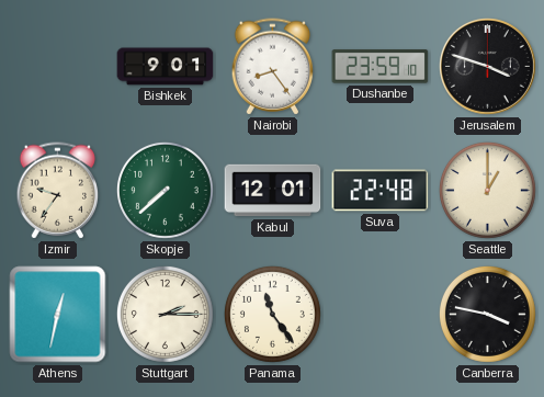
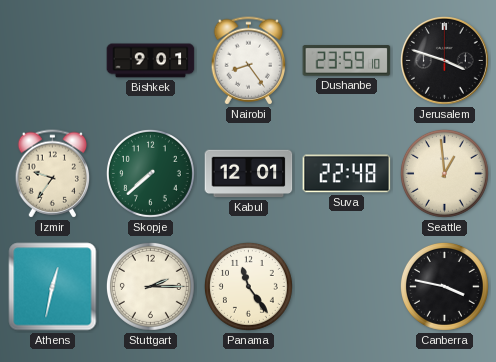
Seattle: 1:00 -> 12:59
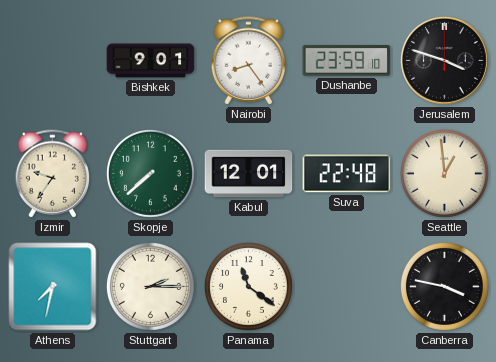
Athens: 12:32 -> 7:32
Panama: 11:24 -> 11:21
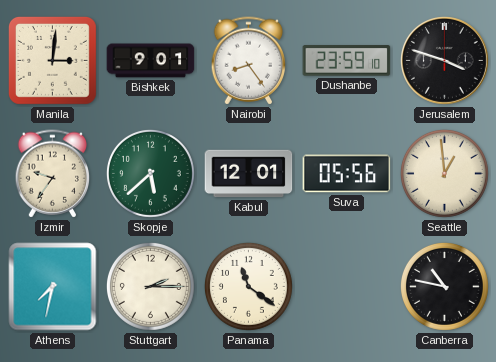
Manila: none -> 3:01
Skopje: 7:38 -> 5:38
Suva: 22:48 -> 05:56
Canberra: 3:47 -> 10:47
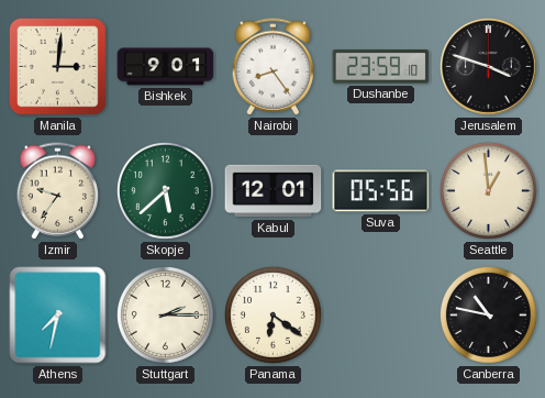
Panama: 11:21 -> 6:21
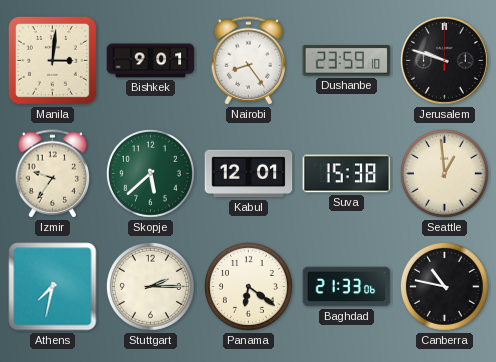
Jerusalem: 3:48 -> 9:48
Suva: 05:56 -> 15:38
Baghdad: none -> 21:33
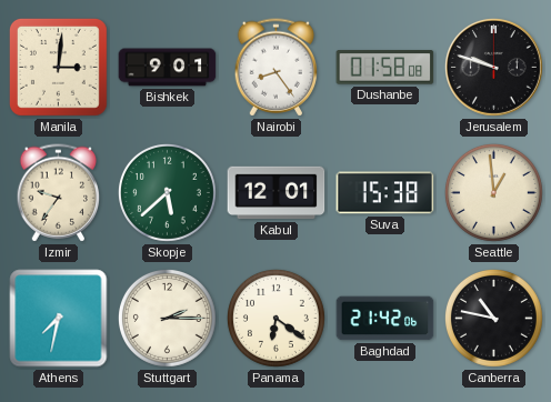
Dushanbe: 23:59 -> 01:58
Baghdad: 21:33 -> 21:42
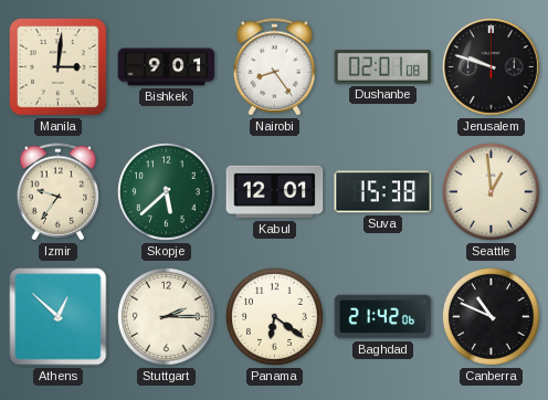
Dushanbe: 01:58 -> 02:01
Athens: 7:32 -> 12:52
Canberra: 10:47 -> 10:49
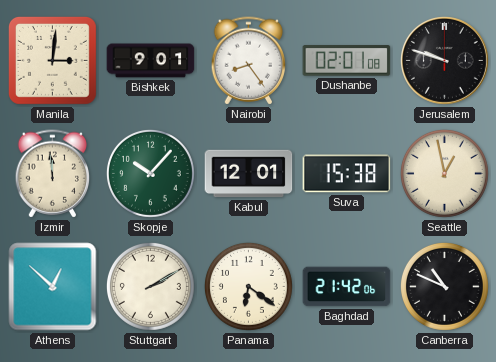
Izmir: 9:36 -> 11:59
Skopje: 5:38 -> 10:07
Seattle: 12:59 -> 12:58
Stuttgart: 2:15 -> 2:10
